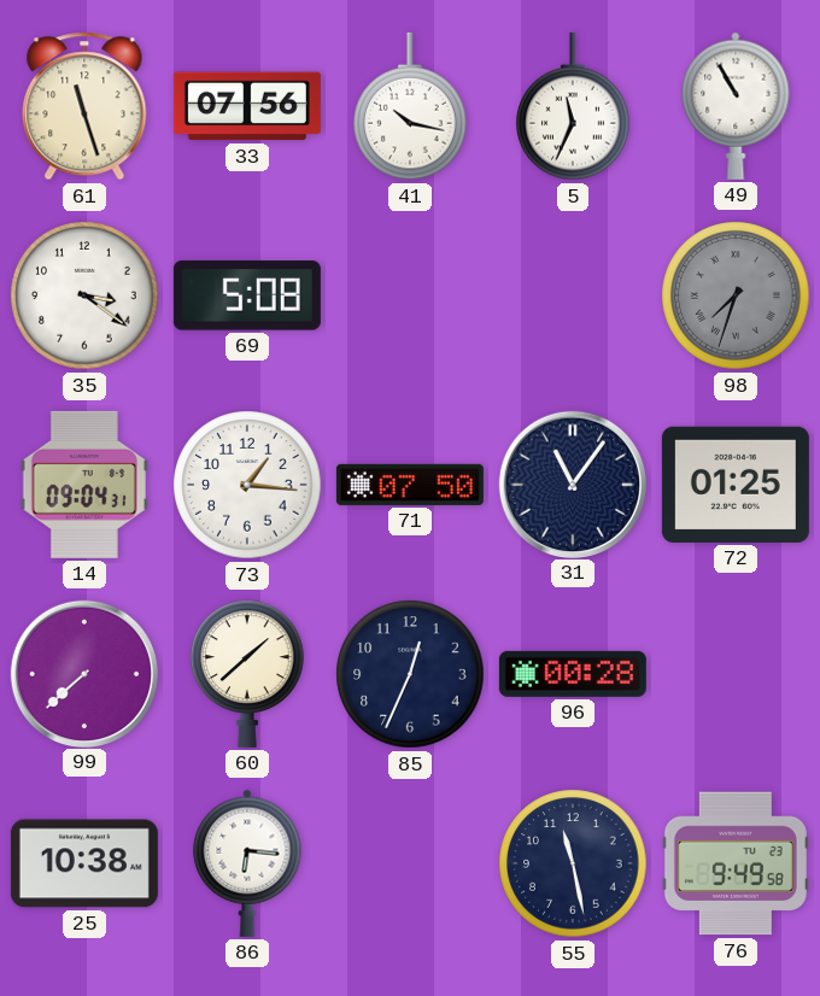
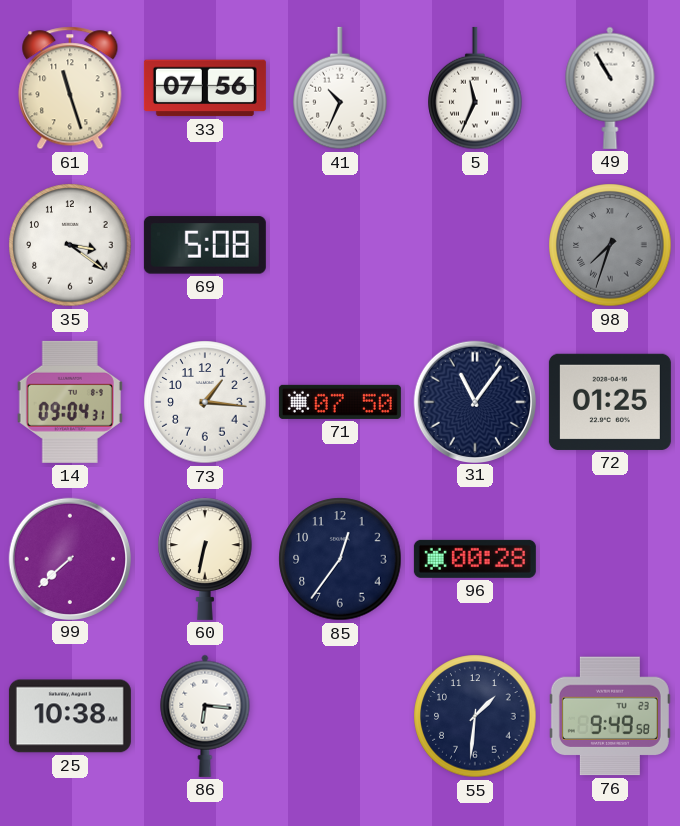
41: 10:17 -> 10:34
60: 1:38 -> 6:32
85: 12:34 -> 12:36
55: 11:28 -> 1:31
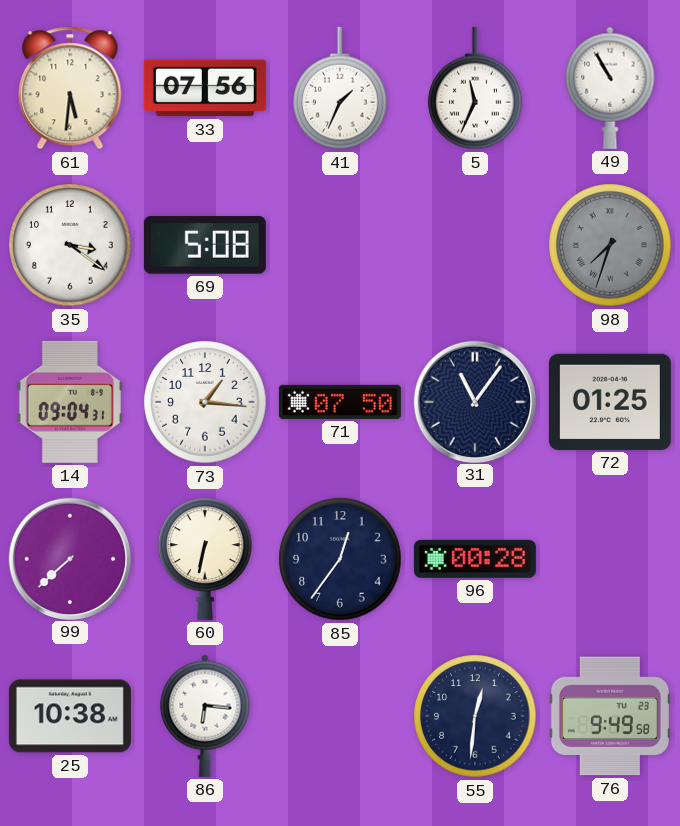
61: 11:27 -> 5:31
41: 10:34 -> 1:34
55: 1:31 -> 12:31
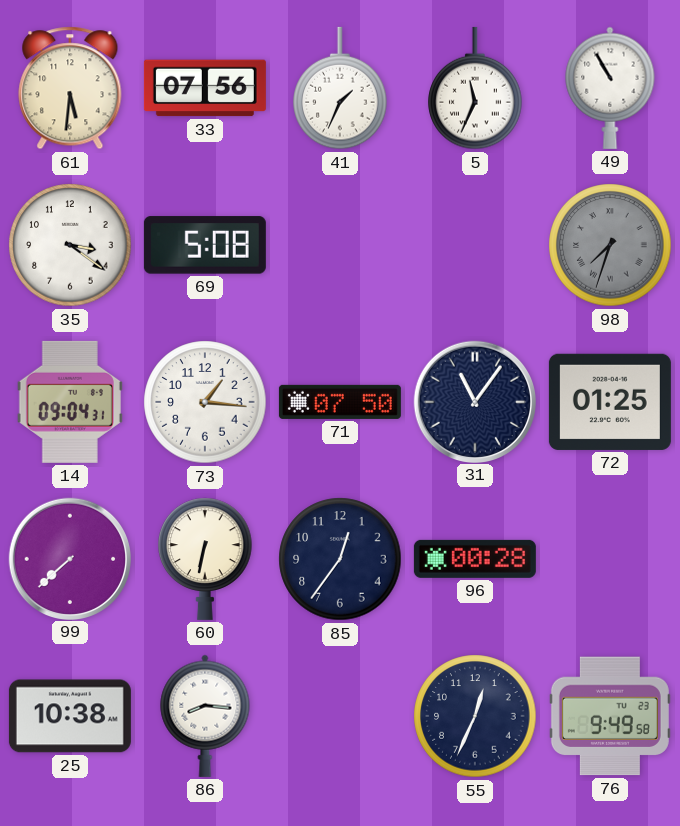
86: 6:16 -> 8:16
55: 12:31 -> 12:34
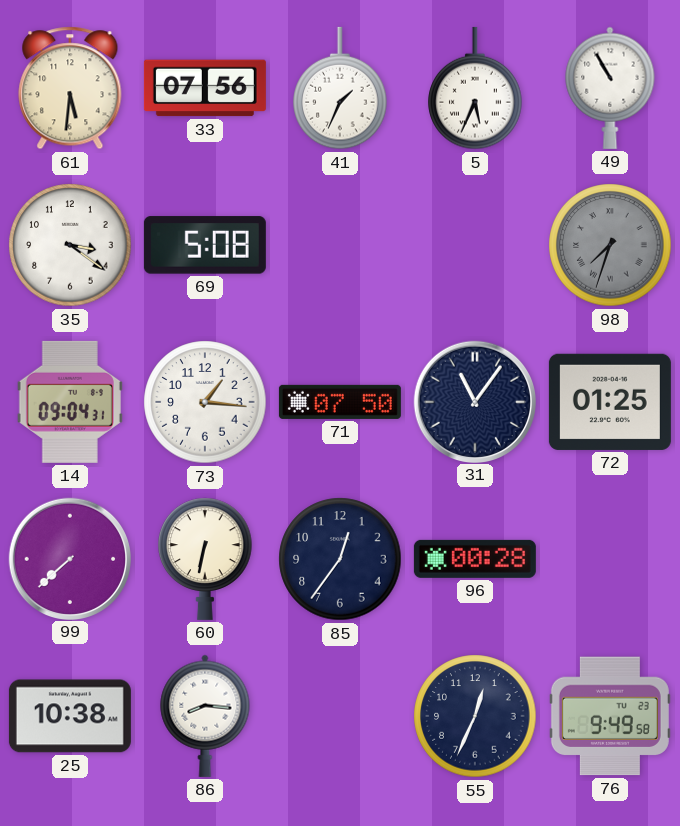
5: 11:34 -> 5:34
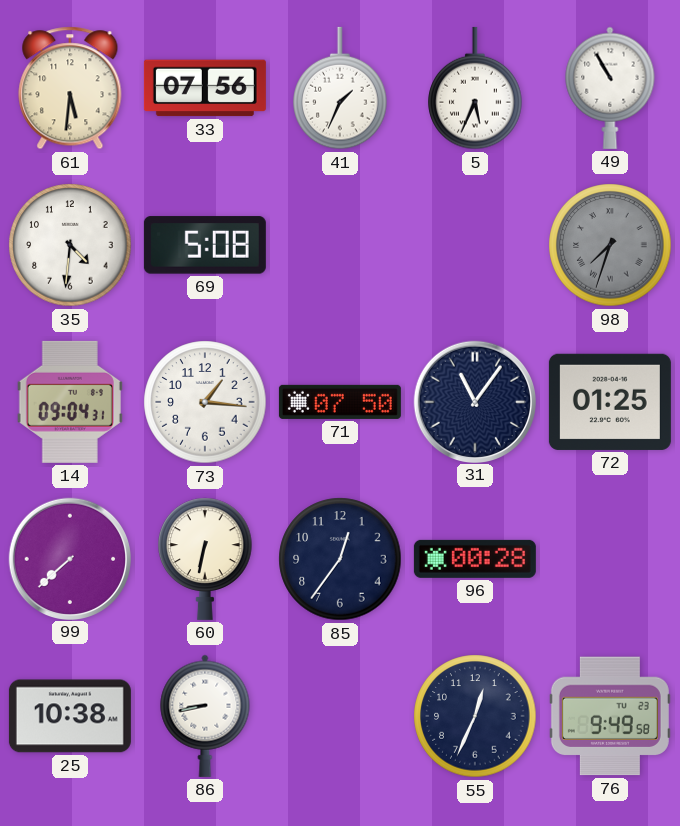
35: 3:21 -> 4:31
86: 8:16 -> 8:43
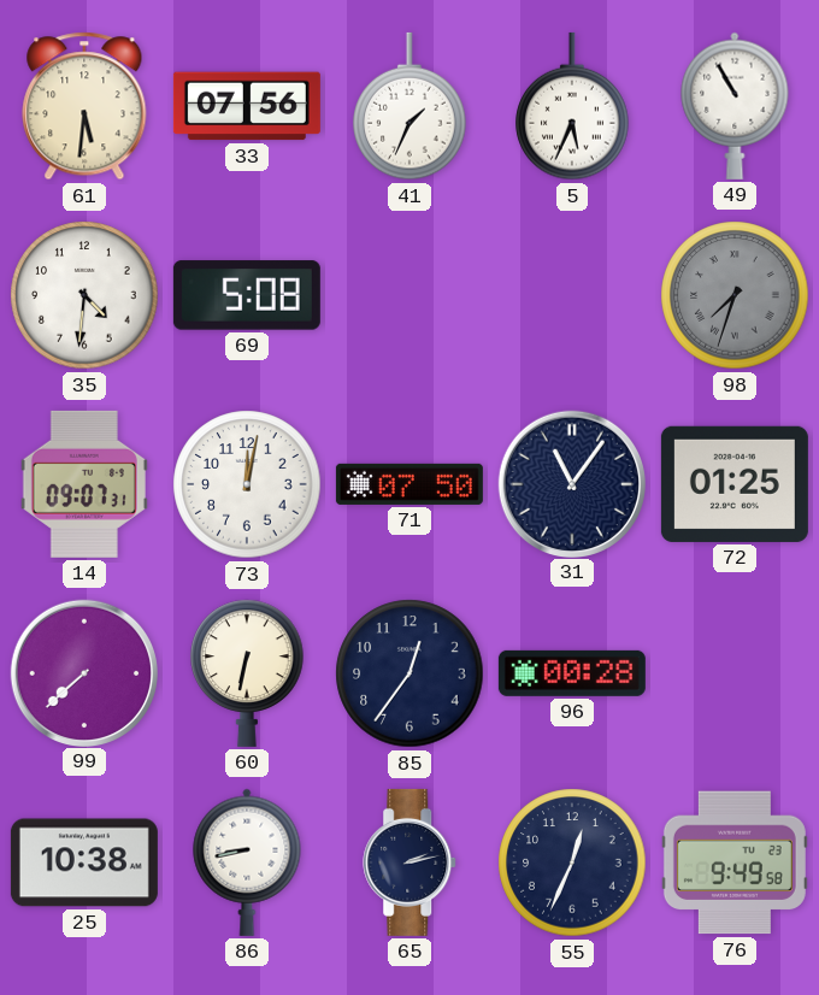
14: 09:04 -> 09:07
73: 1:16 -> 12:02
65: none -> 2:13
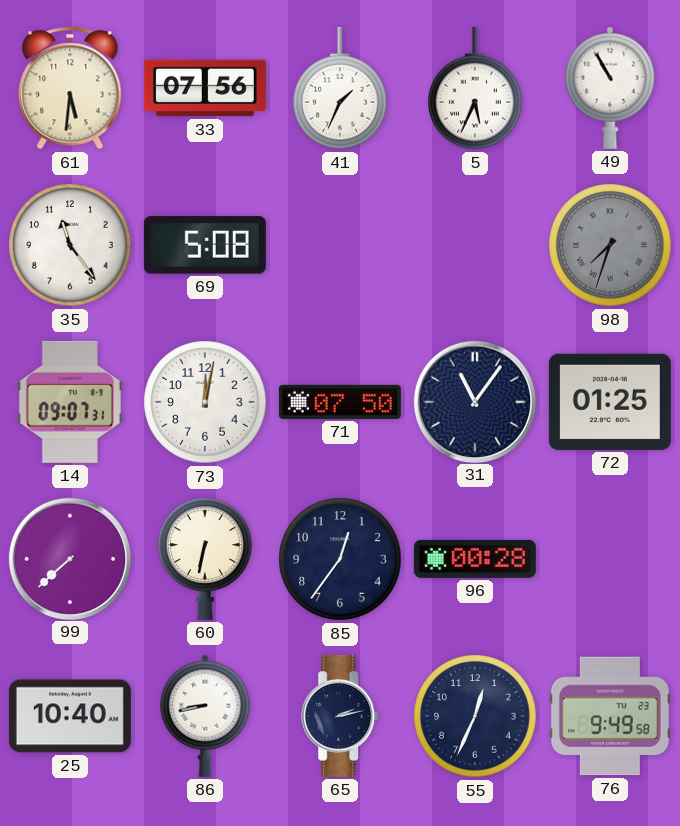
35: 4:31 -> 11:24
25: 10:38 -> 10:40
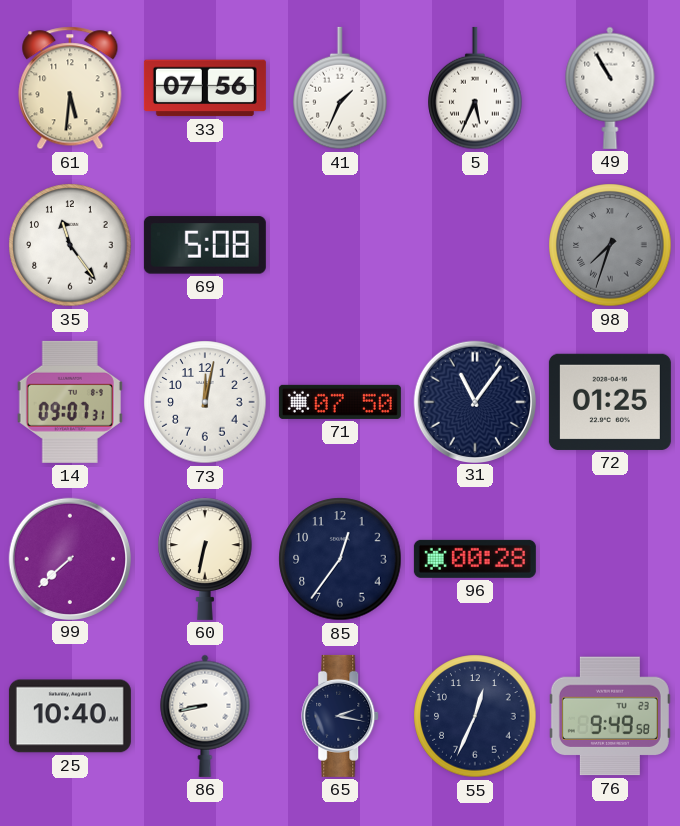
65: 2:13 -> 2:17
